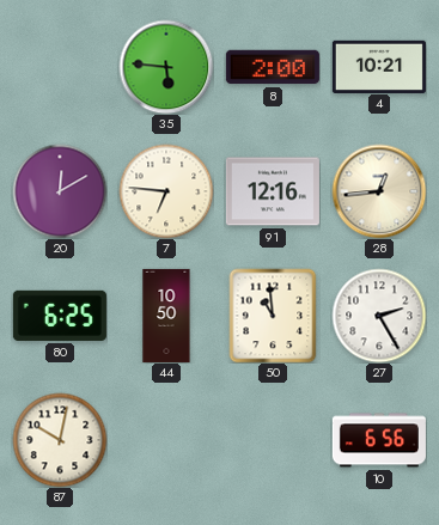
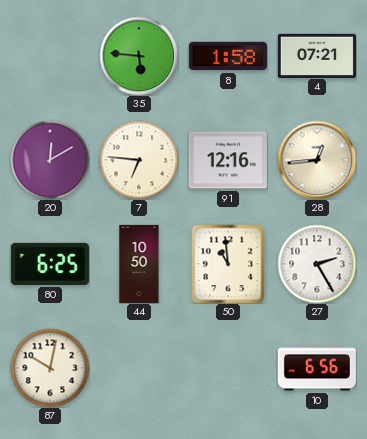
8: 2:00 -> 1:58
4: 10:21 -> 07:21
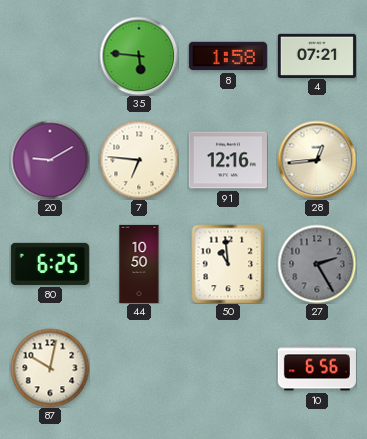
20: 12:10 -> 9:10
27 dial: white -> grey
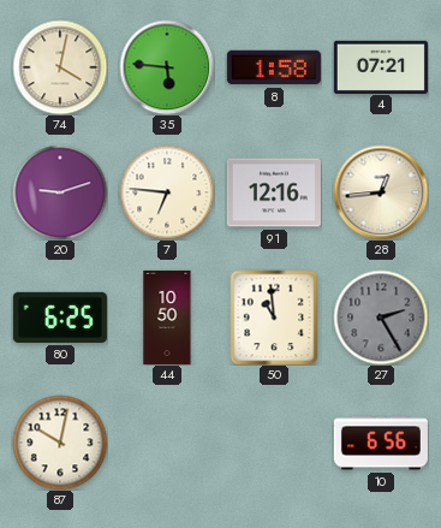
74: none -> 4:02
20: 9:10 -> 9:12
